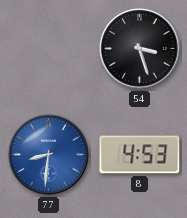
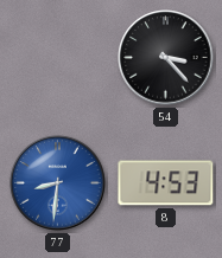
54: 3:27 -> 3:23
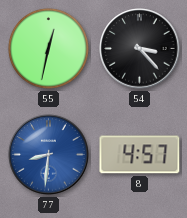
55: none -> 12:32
8: 4:53 -> 4:57
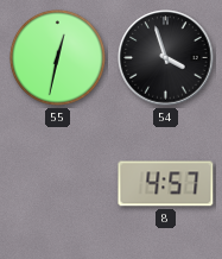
54: 3:23 -> 3:57
77: 8:31 -> none
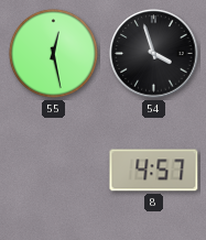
55: 12:32 -> 12:28
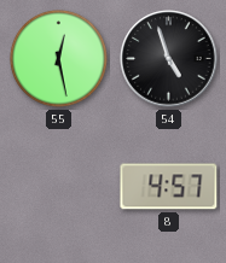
54: 3:57 -> 4:57
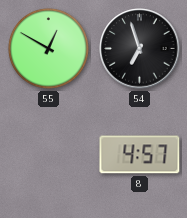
55: 12:28 -> 12:50
54: 4:57 -> 6:57
